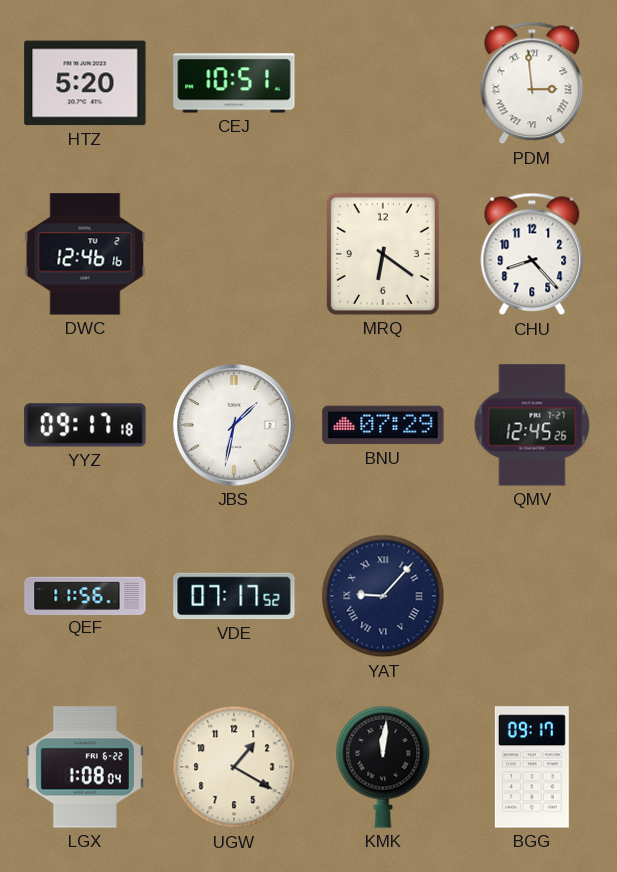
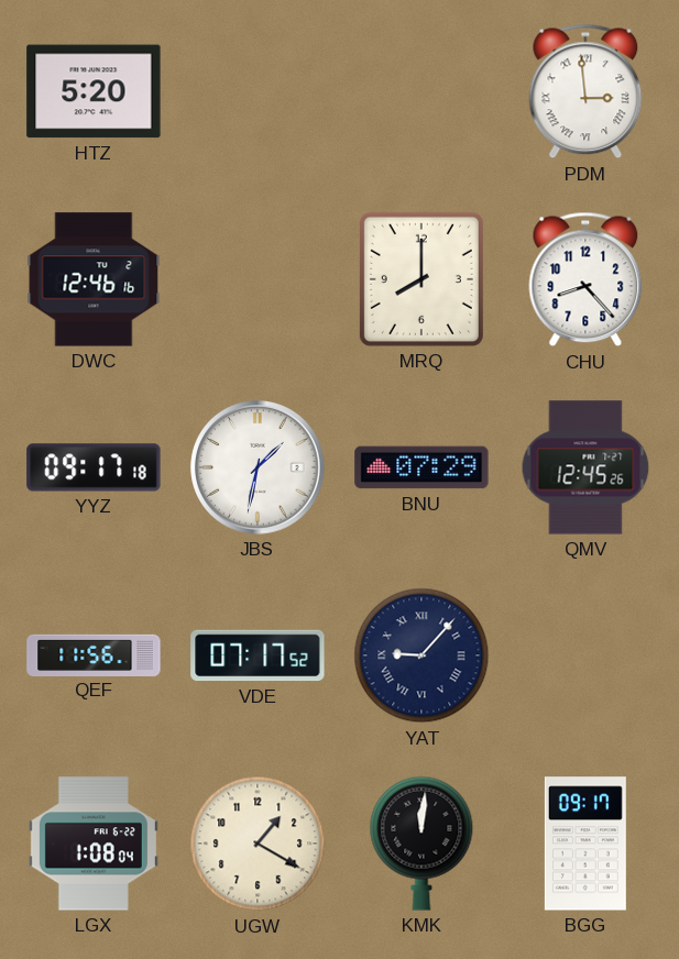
CEJ: 10:51 -> none
MRQ: 6:21 -> 8:00
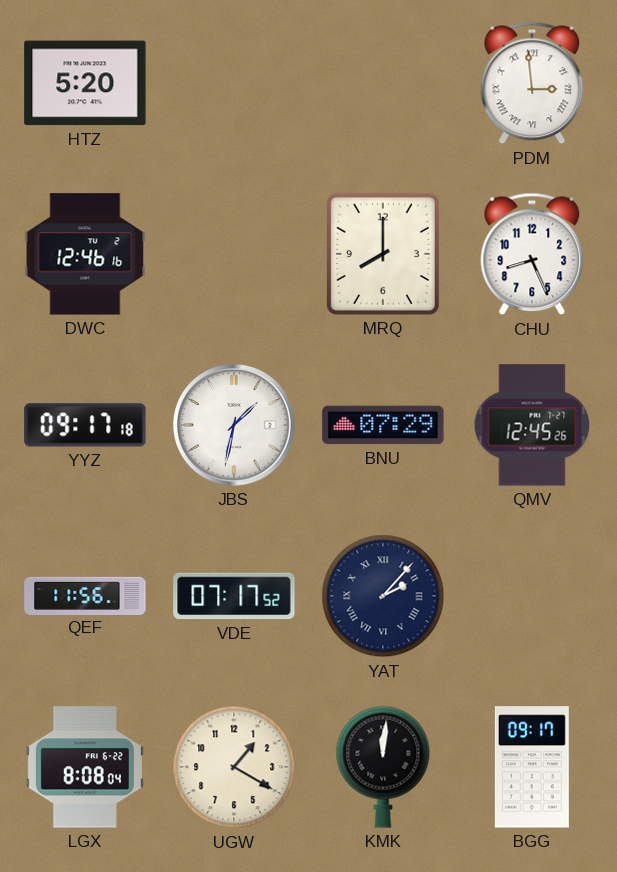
CHU: 8:23 -> 8:26
YAT: 9:07 -> 2:07
LGX: 1:08 -> 8:08
